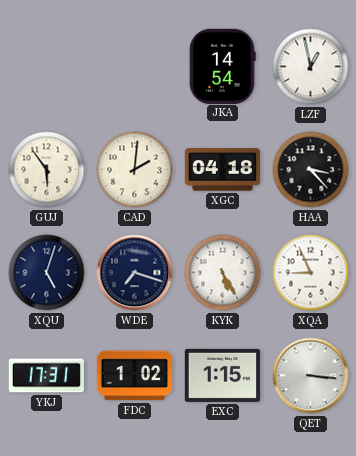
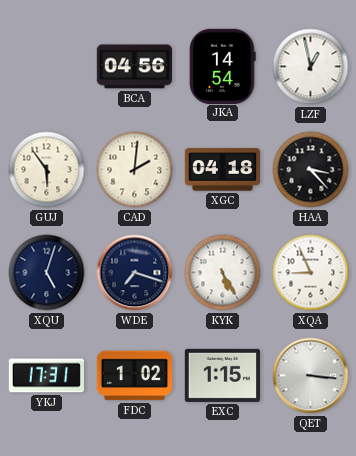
BCA: none -> 04:56
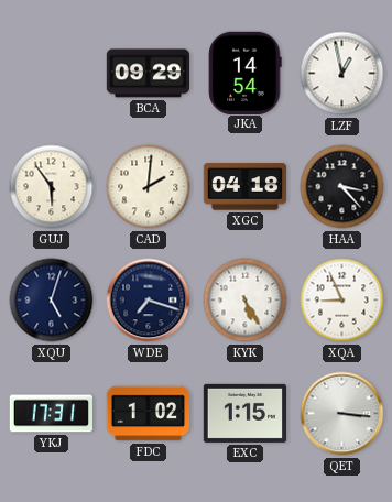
BCA: 04:56 -> 09:29
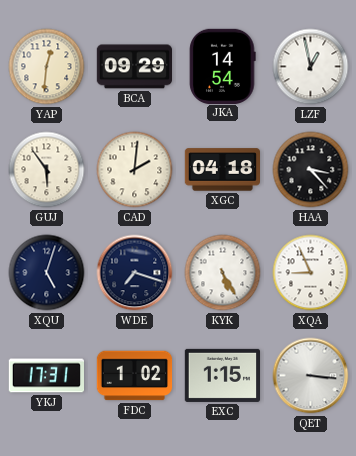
YAP: none -> 12:31
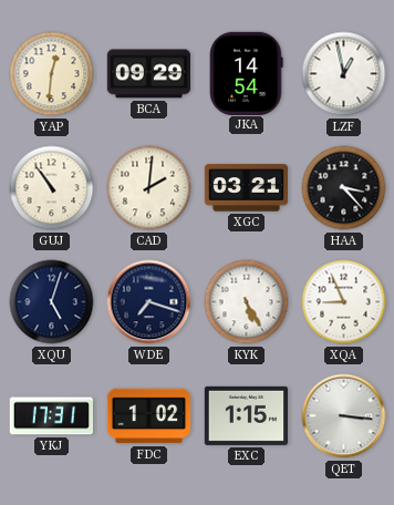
GUJ: 5:54 -> 10:54
XGC: 04:18 -> 03:21
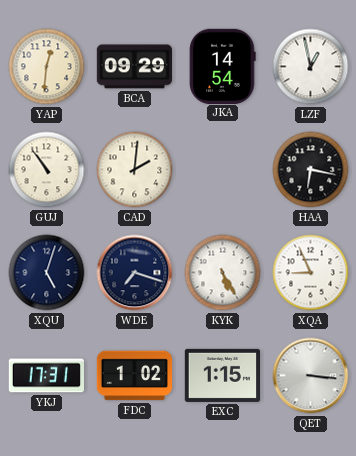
XGC: 03:21 -> none
HAA: 3:23 -> 6:17
